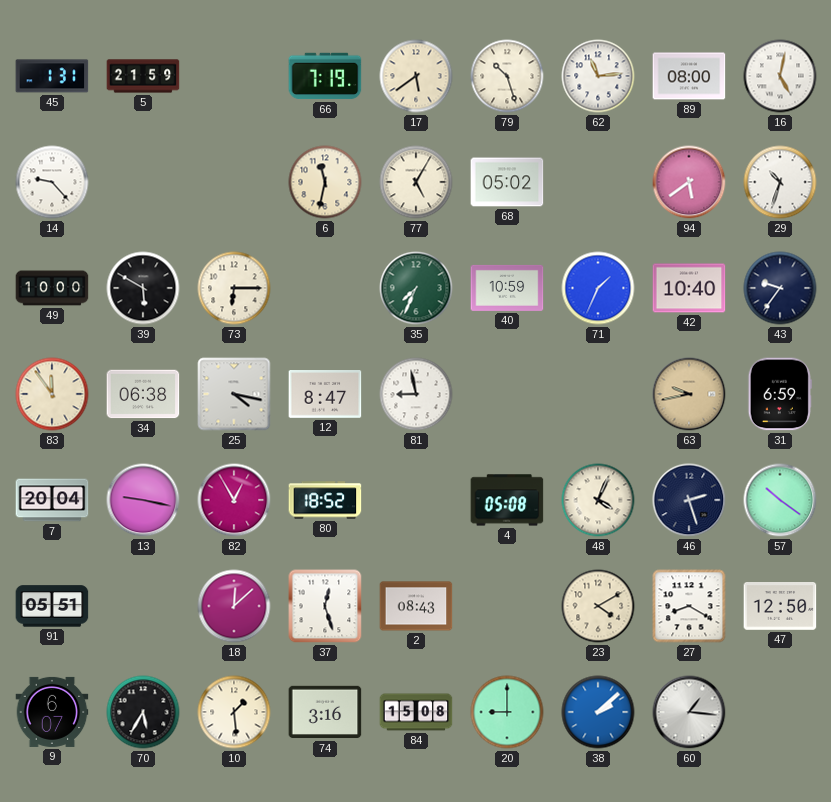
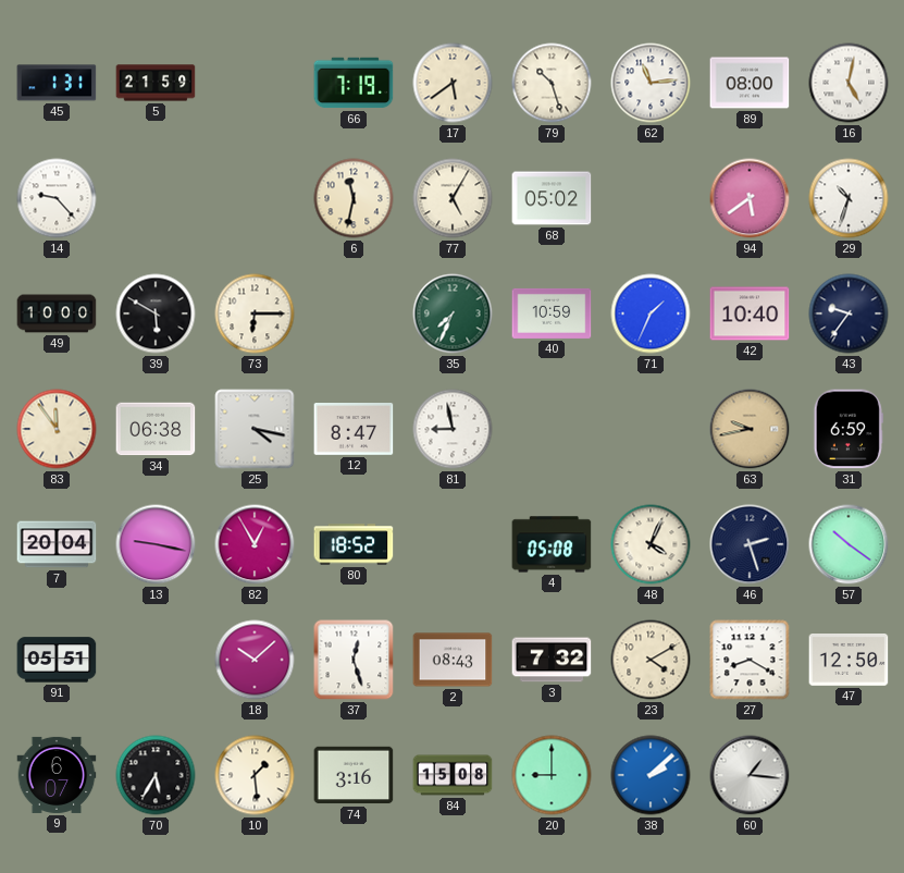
18: 12:08 -> 10:08
3: none -> 7:32
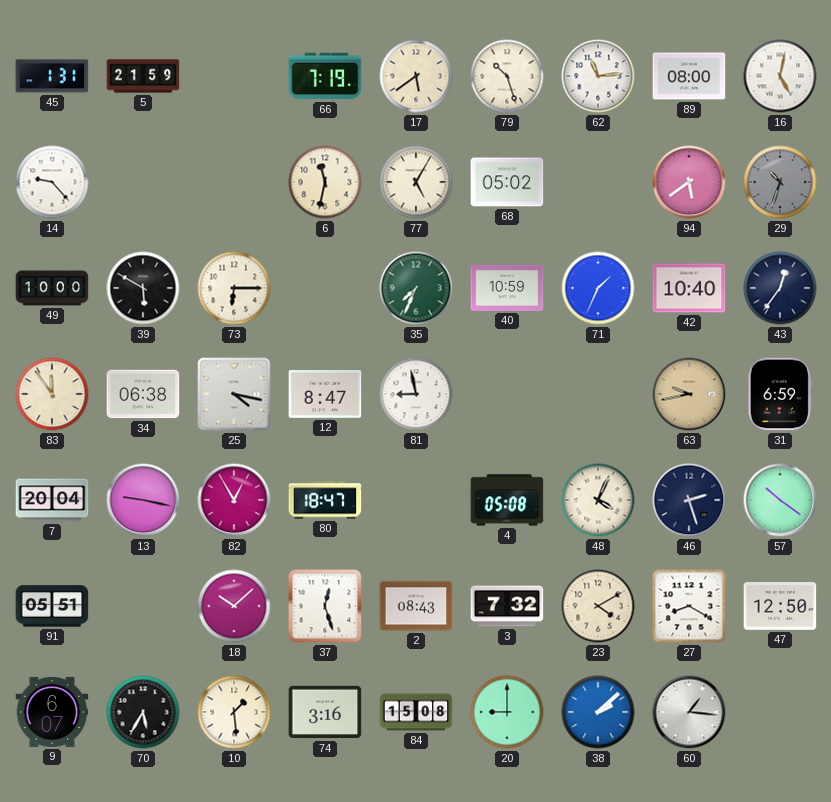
29 dial: white -> grey
43: 9:36 -> 12:36
80: 18:52 -> 18:47
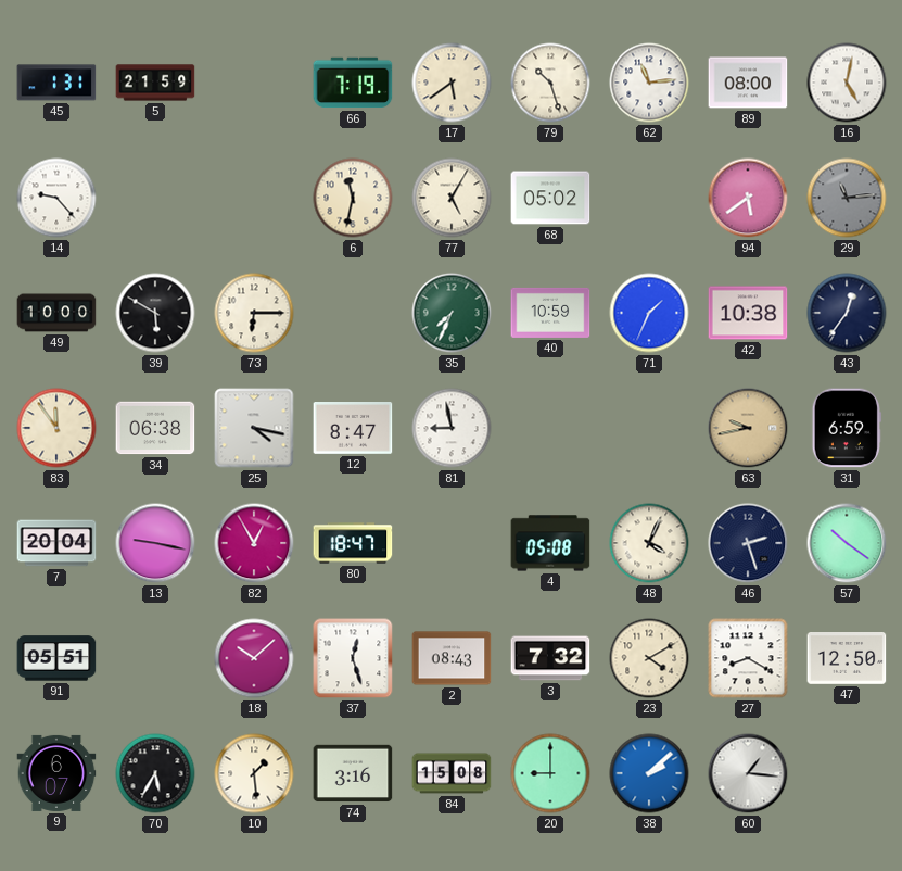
29: 10:33 -> 11:14
42: 10:40 -> 10:38
